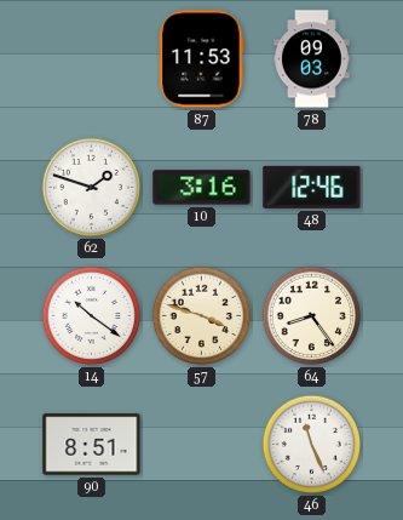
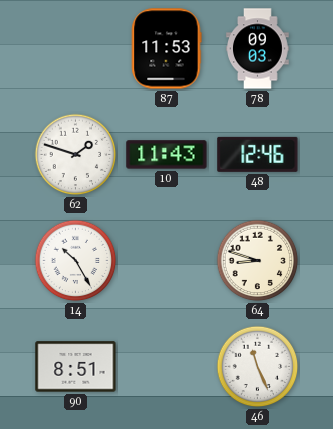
10: 3:16 -> 11:43
14: 10:21 -> 10:25
57: 3:48 -> none
64: 8:24 -> 8:48
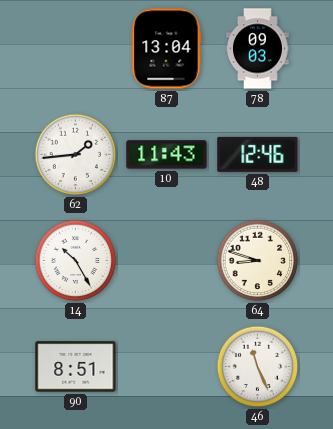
87: 11:53 -> 13:04
62: 1:48 -> 1:44
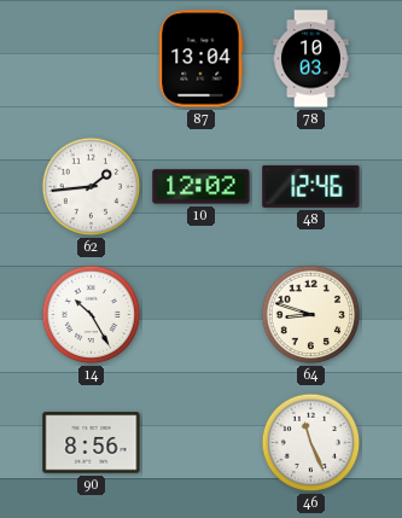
78: 09:03 -> 10:03
10: 11:43 -> 12:02
90: 8:51 -> 8:56
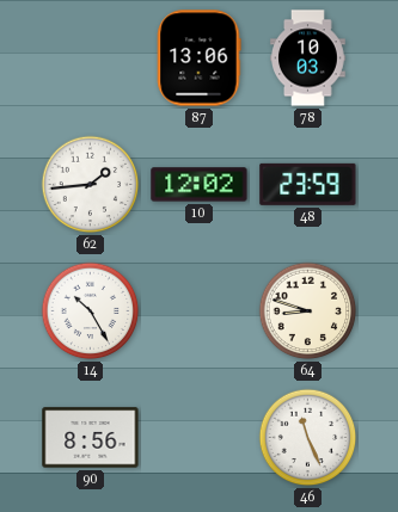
87: 13:04 -> 13:06
48: 12:46 -> 23:59
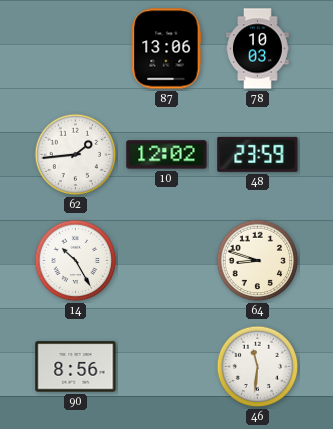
46: 11:26 -> 11:31
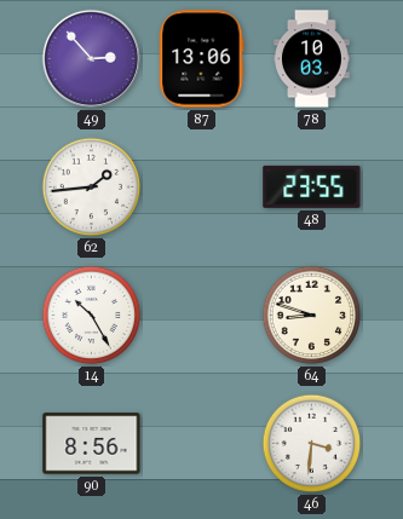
49: none -> 2:53
10: 12:02 -> none
48: 23:59 -> 23:55
46: 11:31 -> 3:31
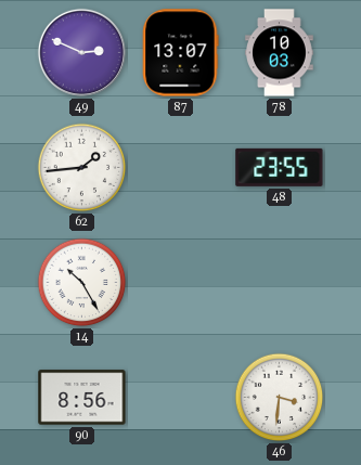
49: 2:53 -> 2:49
87: 13:06 -> 13:07
64: 8:48 -> none
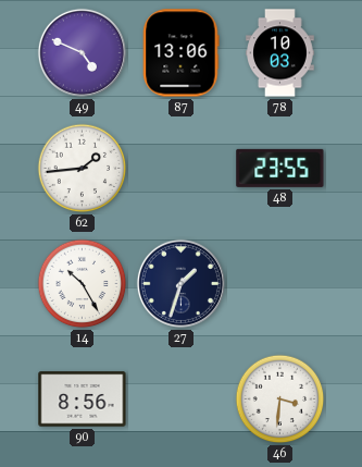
49: 2:49 -> 4:49
87: 13:07 -> 13:06
27: none -> 1:33
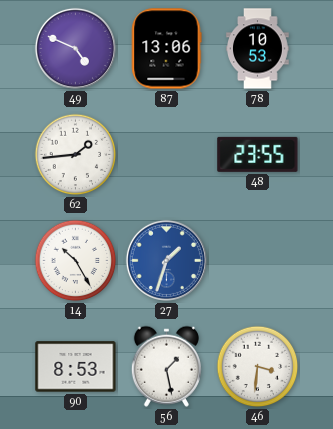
78: 10:03 -> 10:53
27 dial: navy -> blue
90: 8:56 -> 8:53
56: none -> 1:28
